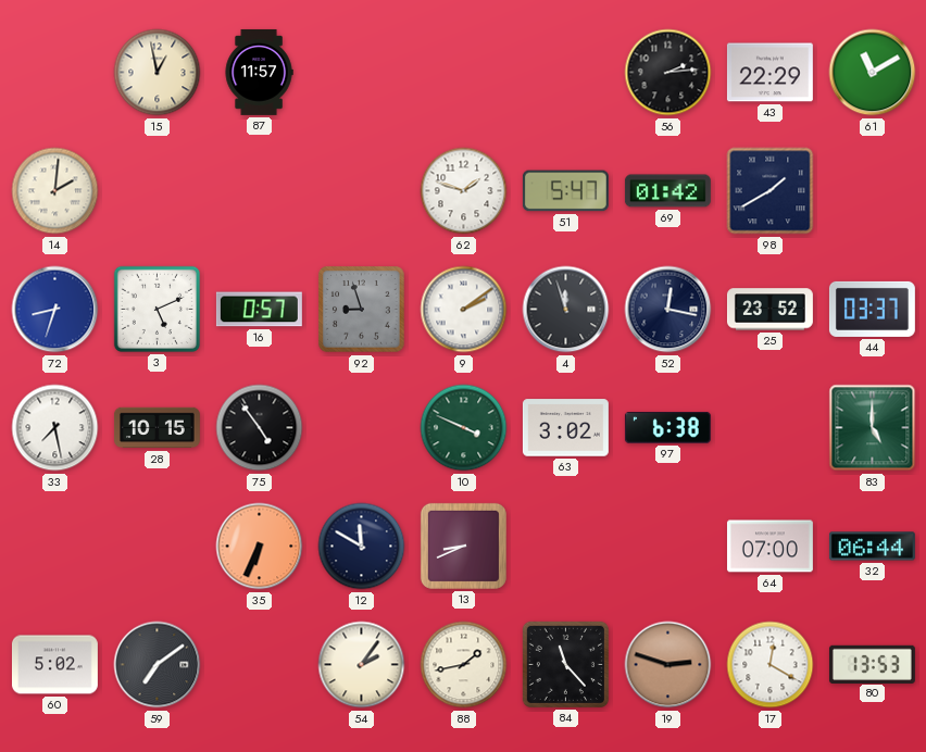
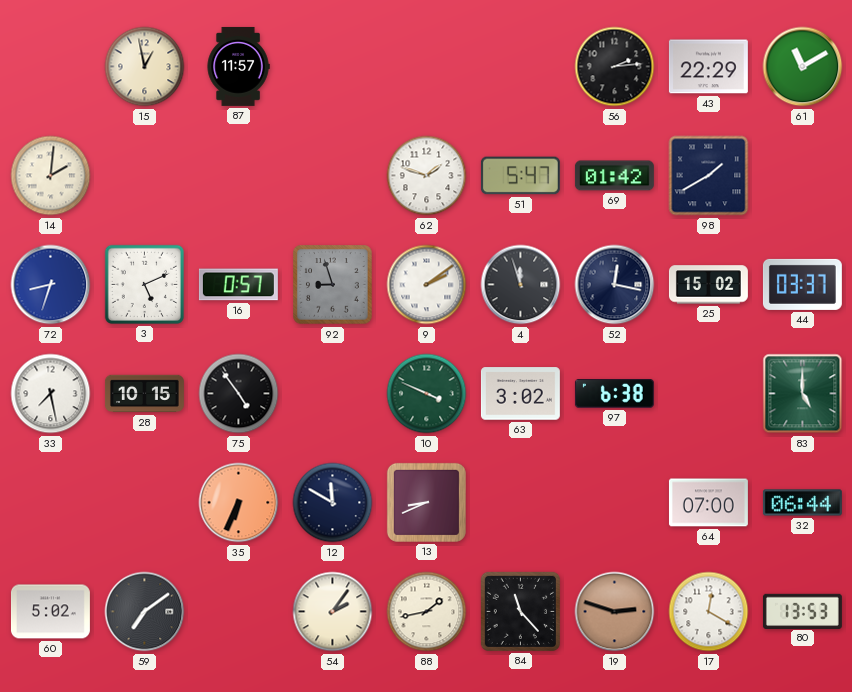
25: 23:52 -> 15:02
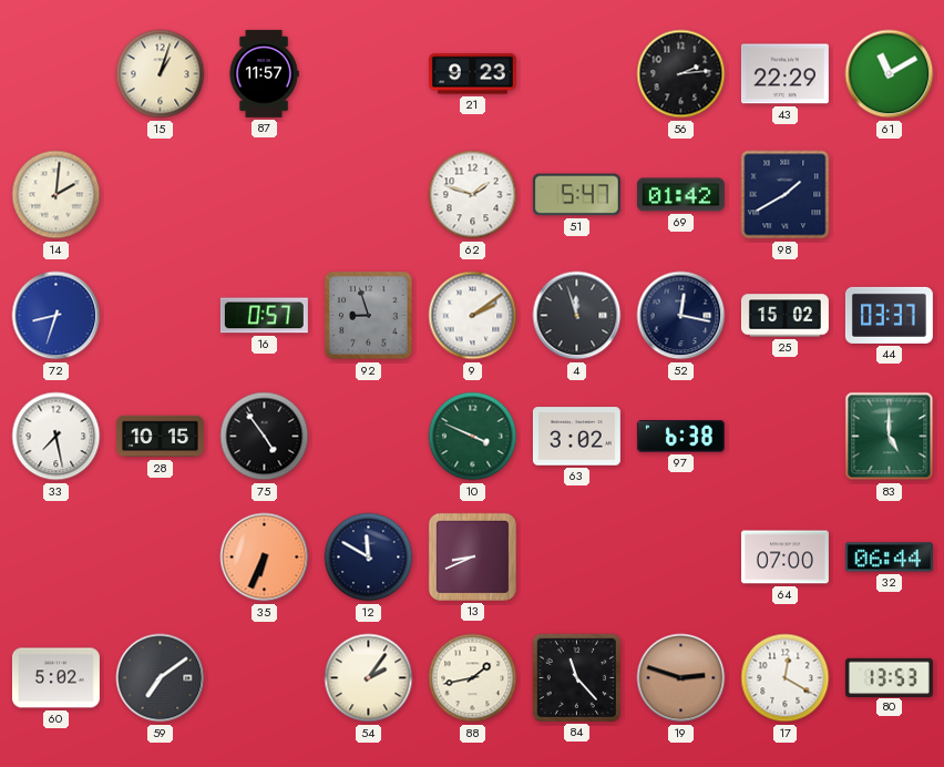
15: 12:58 -> 1:03
21: none -> 9:23
3: 5:11 -> none
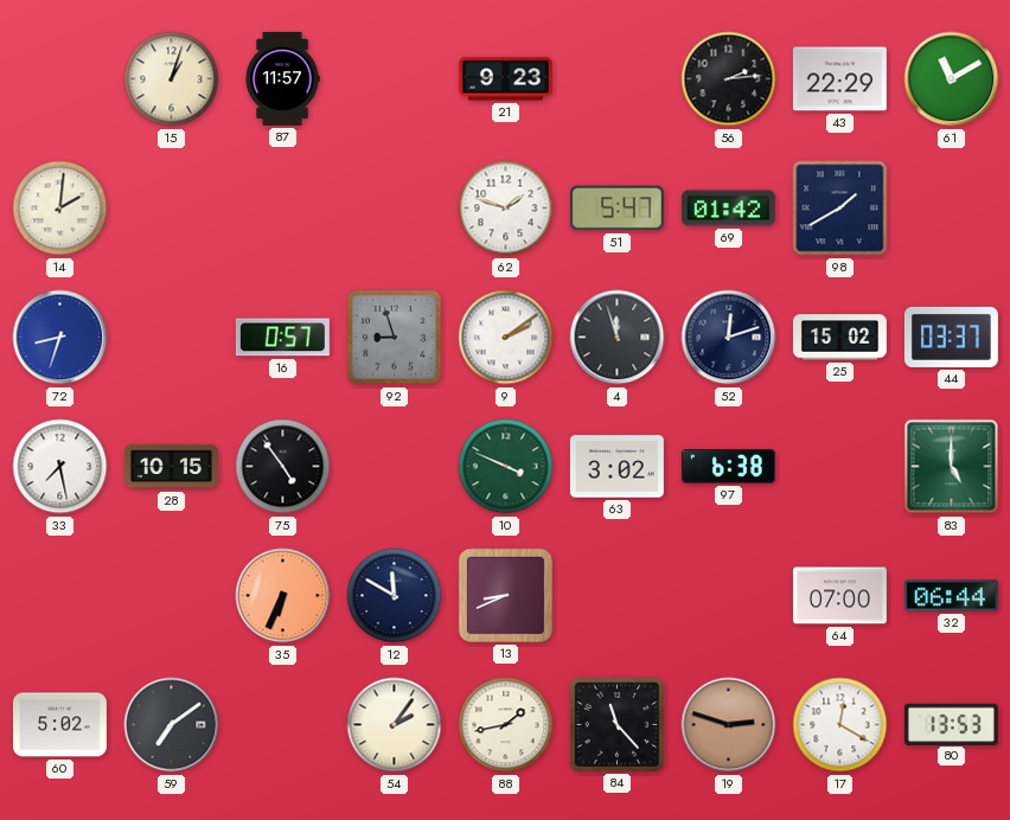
52: 12:17 -> 12:12
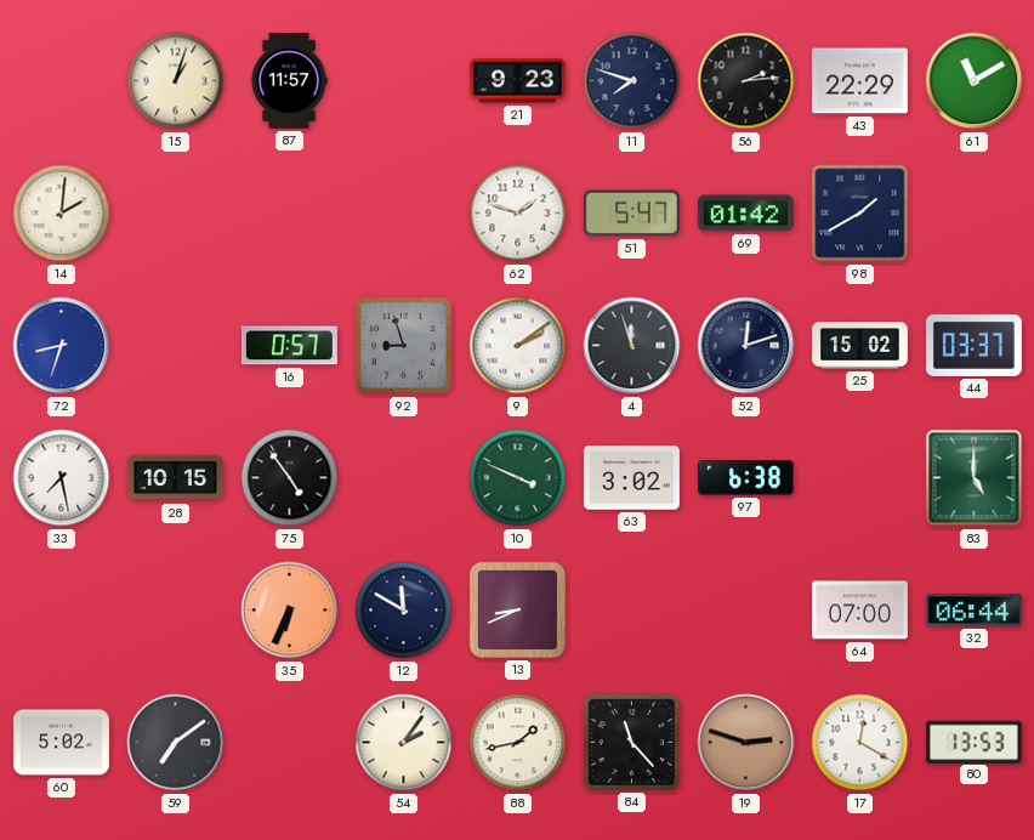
11: none -> 7:48
